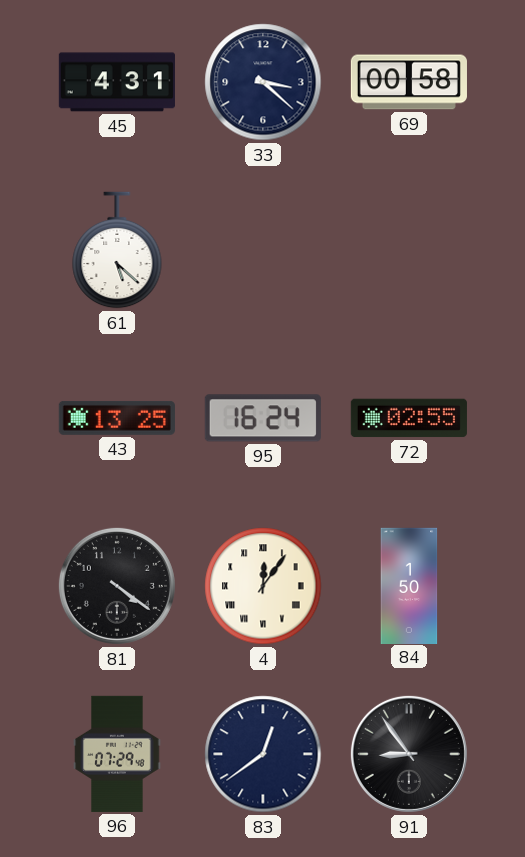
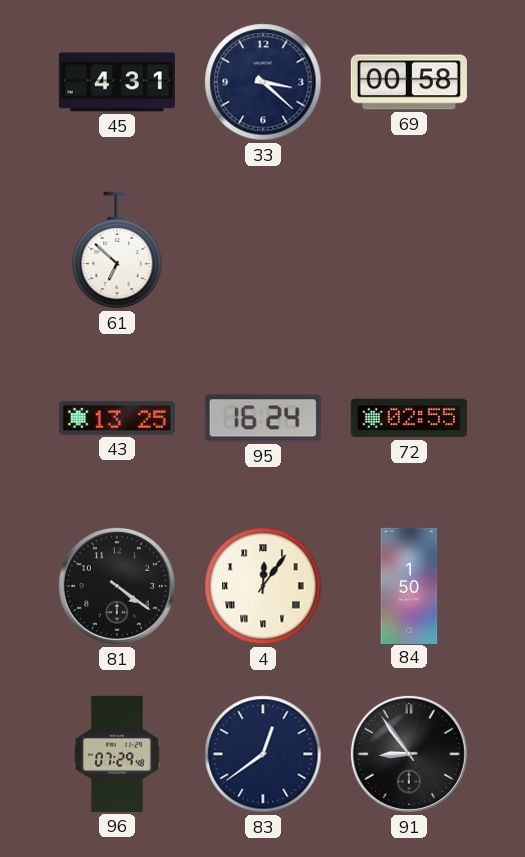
61: 5:22 -> 6:52
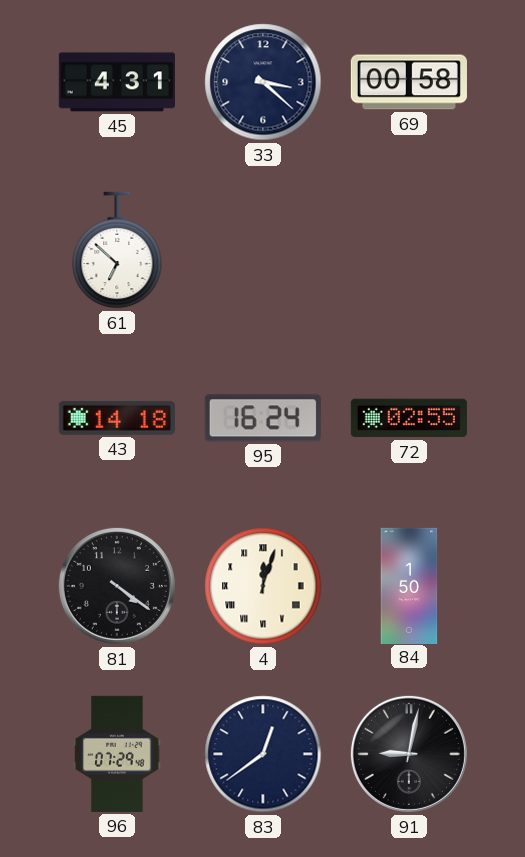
43: 13:25 -> 14:18
4: 12:06 -> 12:03
91: 8:54 -> 9:02
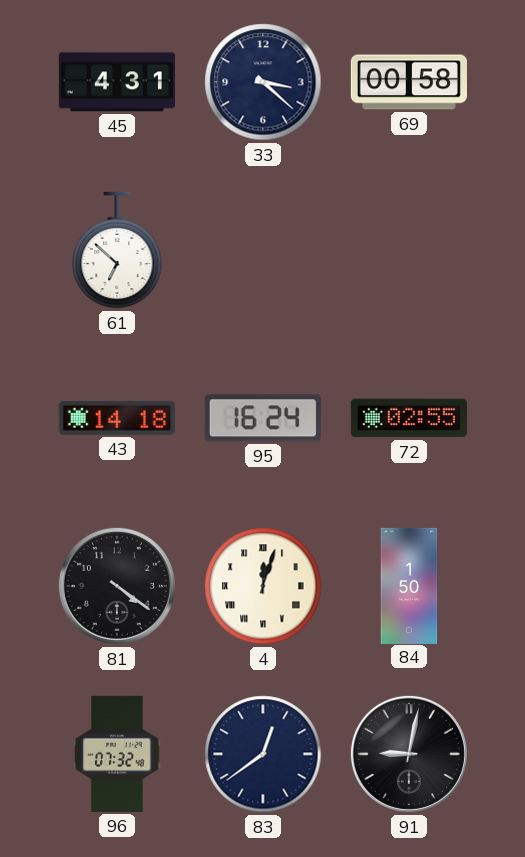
96: 07:29 -> 07:32
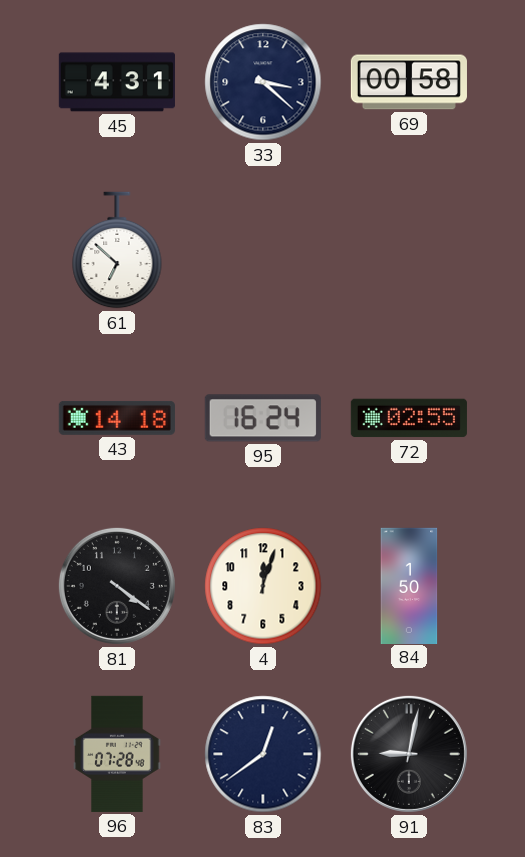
4 numerals: Roman -> Arabic
96: 07:32 -> 07:28
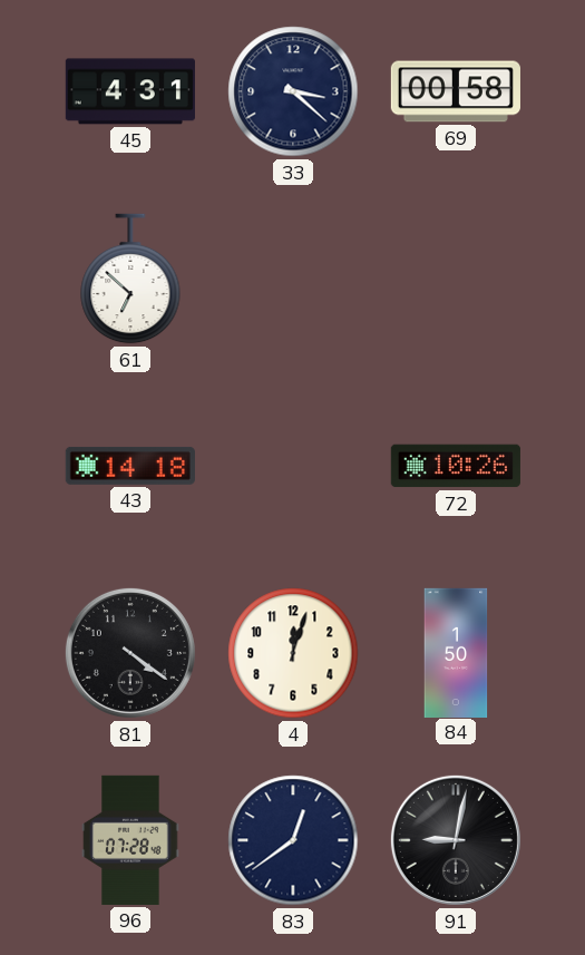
95: 16:24 -> none
72: 02:55 -> 10:26
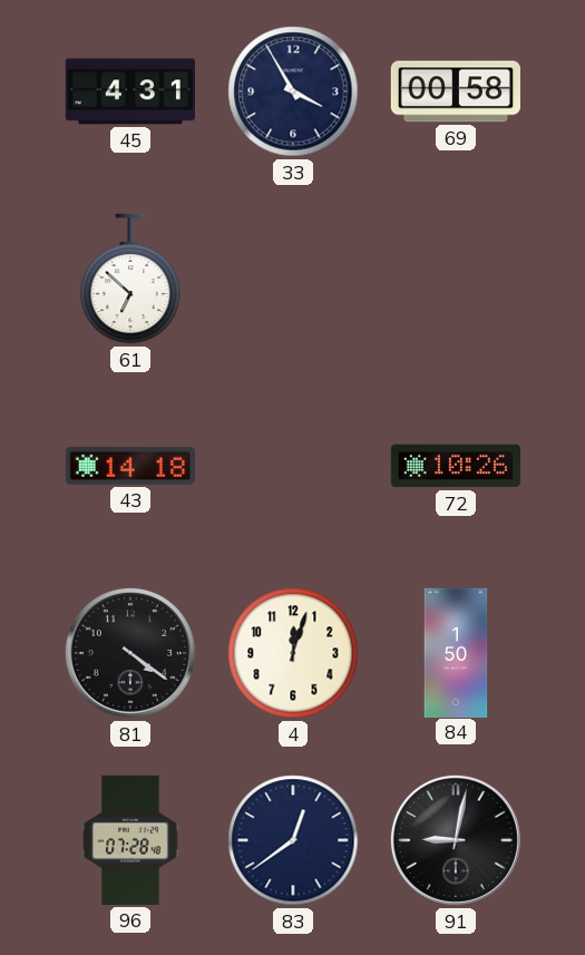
33: 3:22 -> 3:55
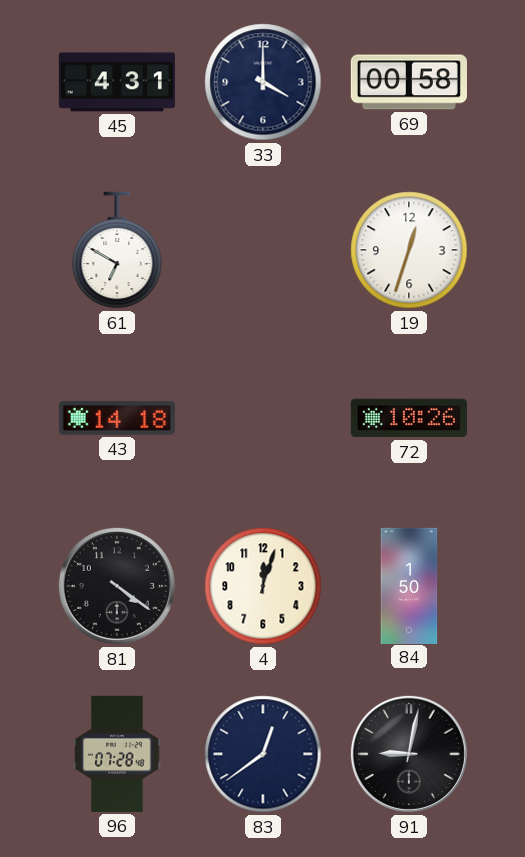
33: 3:55 -> 4:00
61: 6:52 -> 6:50
19: none -> 12:33
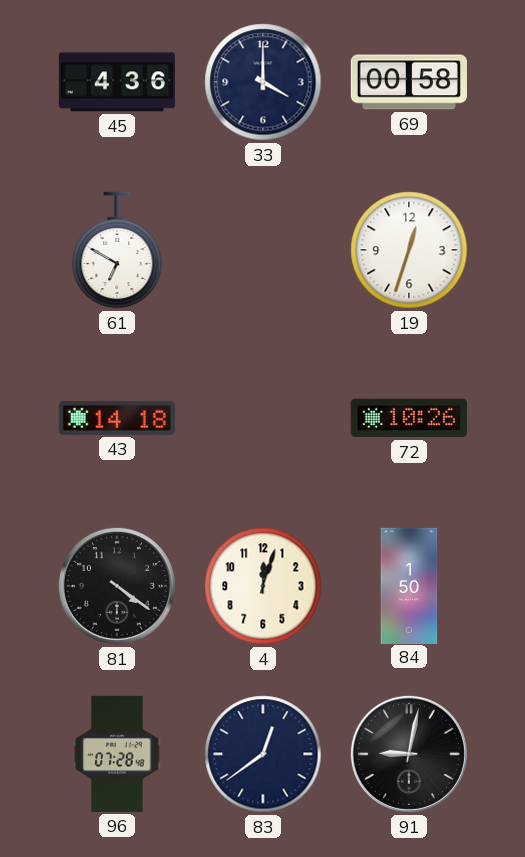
45: 4:31 -> 4:36
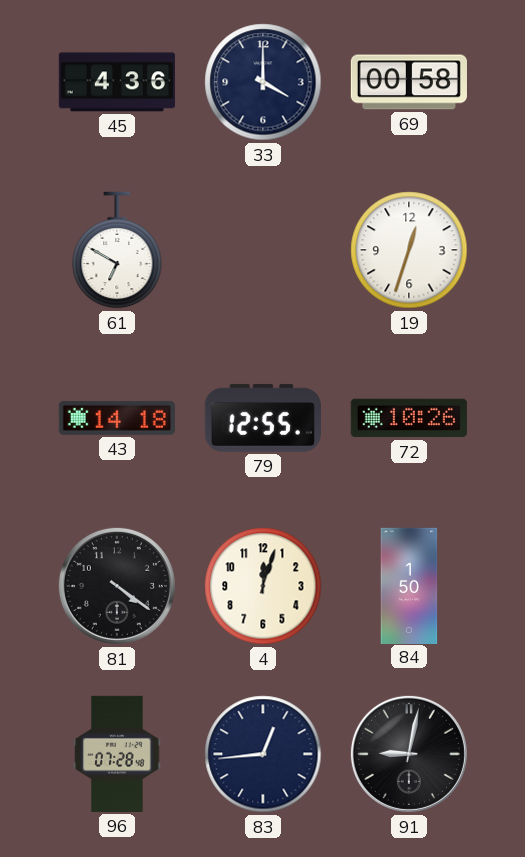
79: none -> 12:55
83: 12:39 -> 12:44
